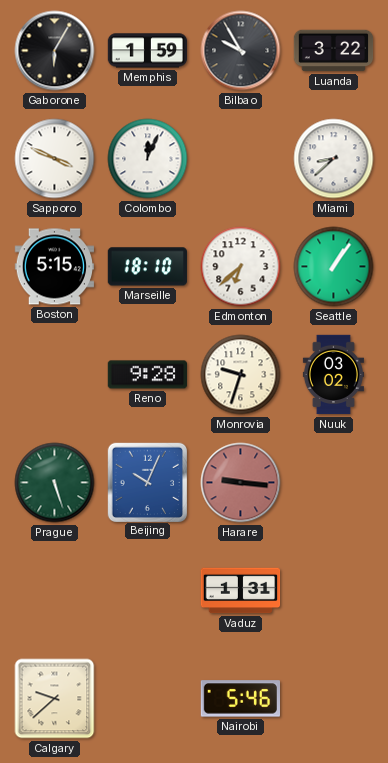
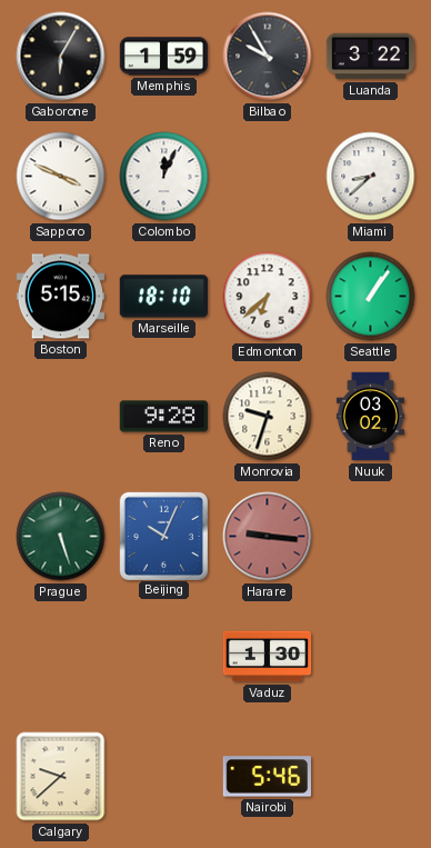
Vaduz: 1:31 -> 1:30
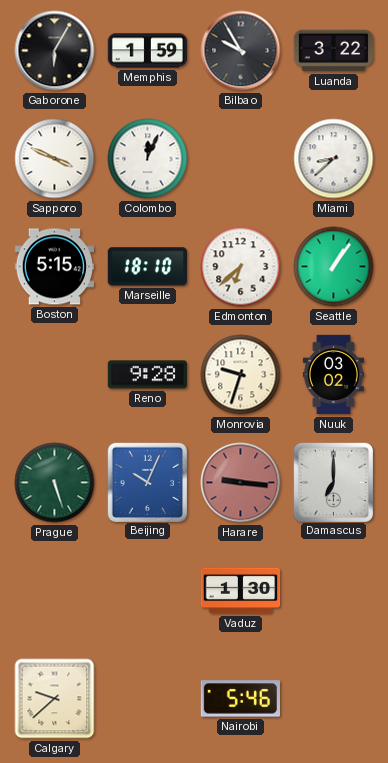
Damascus: none -> 7:00
